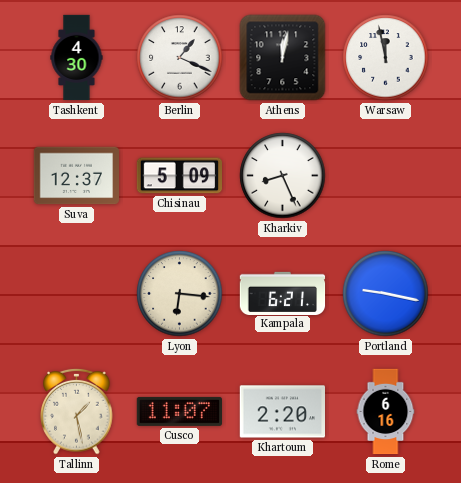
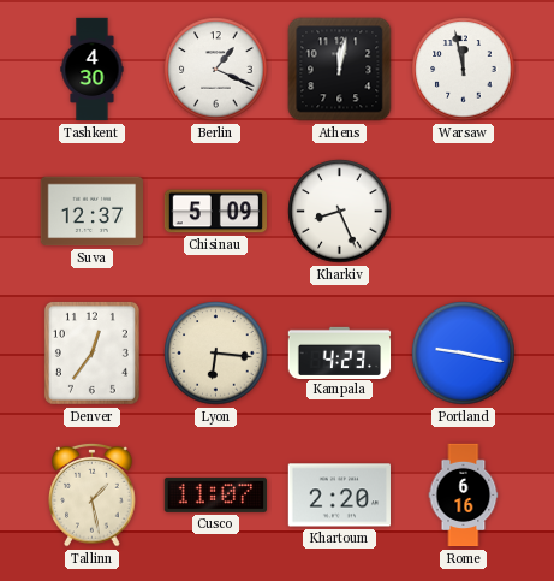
Denver: none -> 12:36
Kampala: 6:21 -> 4:23
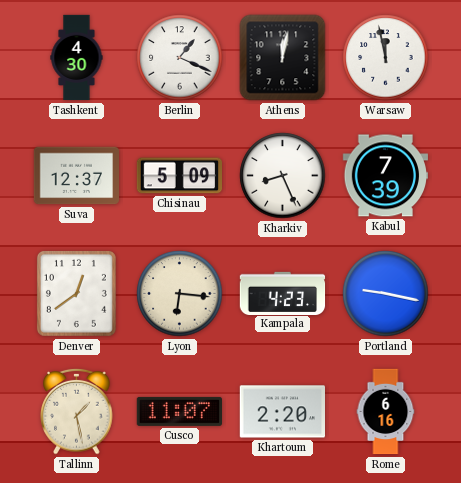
Kabul: none -> 7:39
Denver: 12:36 -> 12:39
